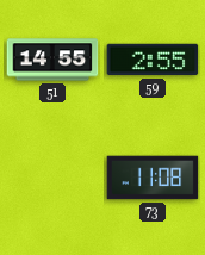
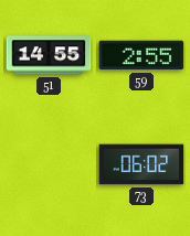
73: 11:08 -> 06:02
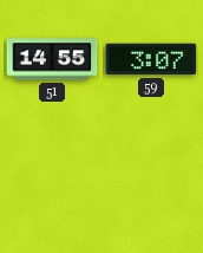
59: 2:55 -> 3:07
73: 06:02 -> none
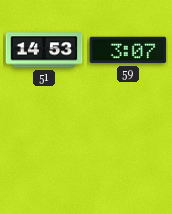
51: 14:55 -> 14:53
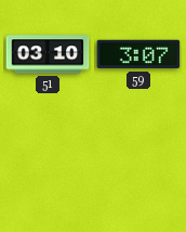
51: 14:53 -> 03:10
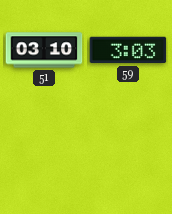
59: 3:07 -> 3:03
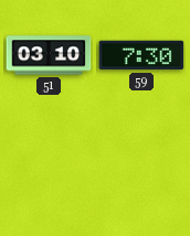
59: 3:03 -> 7:30
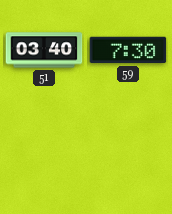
51: 03:10 -> 03:40
